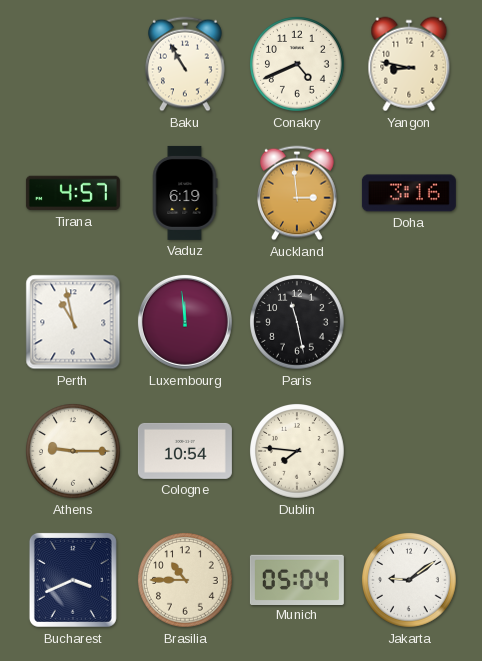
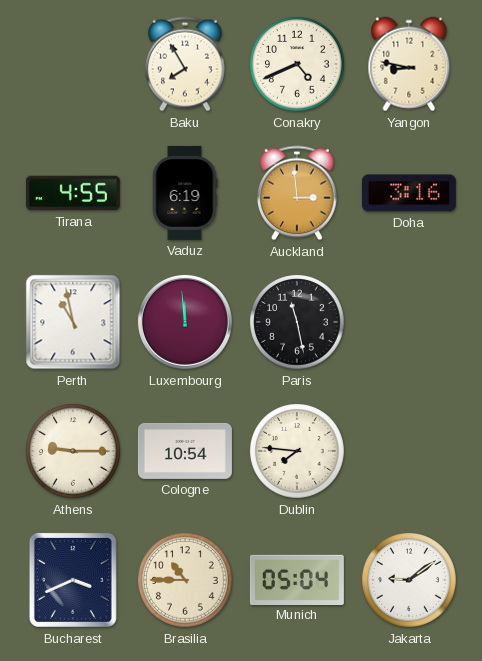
Baku: 10:55 -> 7:55
Tirana: 4:57 -> 4:55
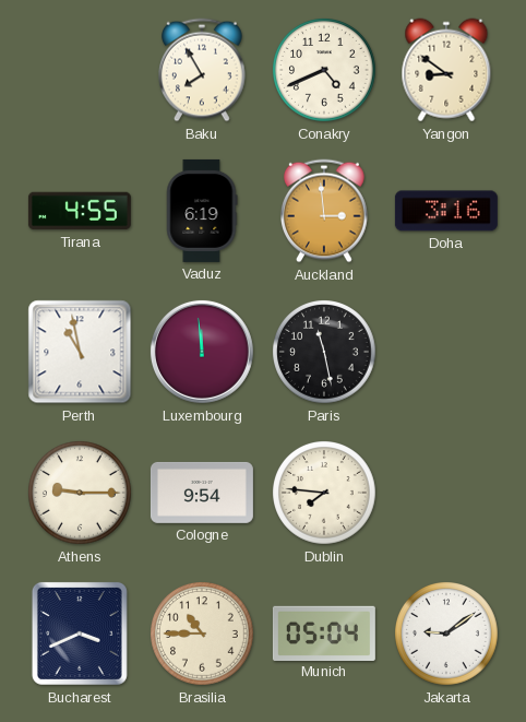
Yangon: 8:47 -> 8:51
Cologne: 10:54 -> 9:54
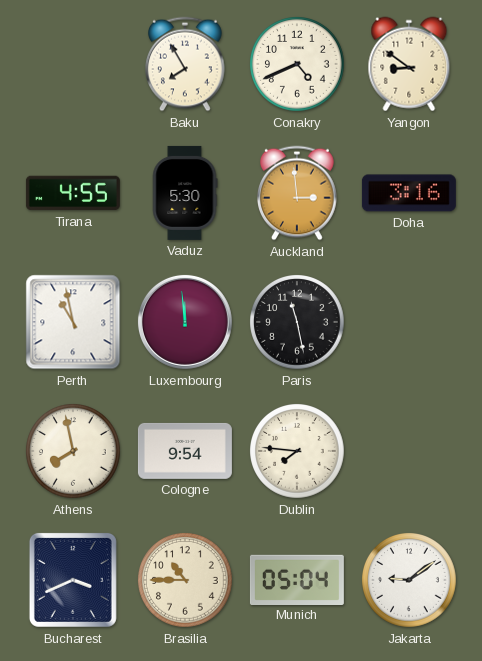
Vaduz: 6:19 -> 5:30
Athens: 9:15 -> 7:58
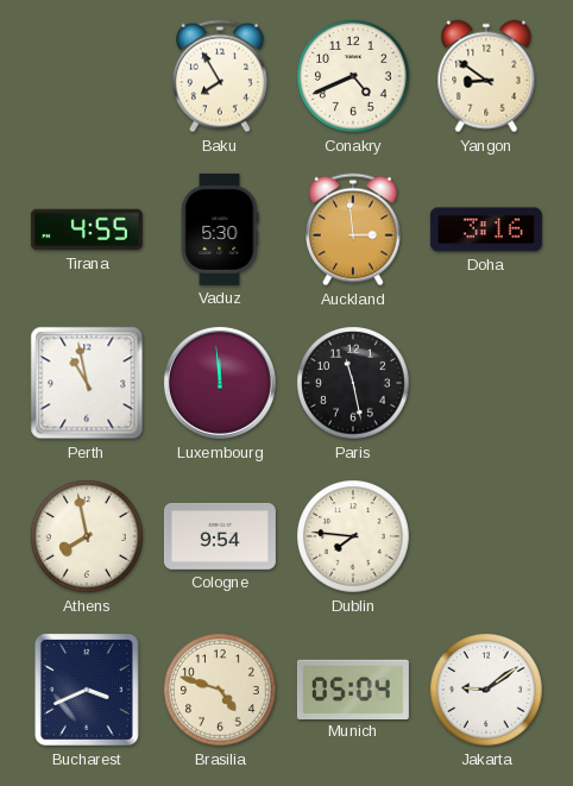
Brasilia: 10:45 -> 4:48
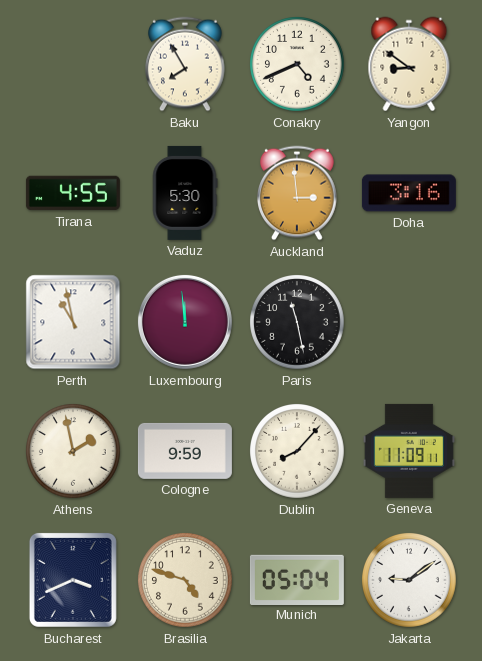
Athens: 7:58 -> 1:58
Cologne: 9:54 -> 9:59
Dublin: 7:46 -> 8:07
Geneva: none -> 11:09
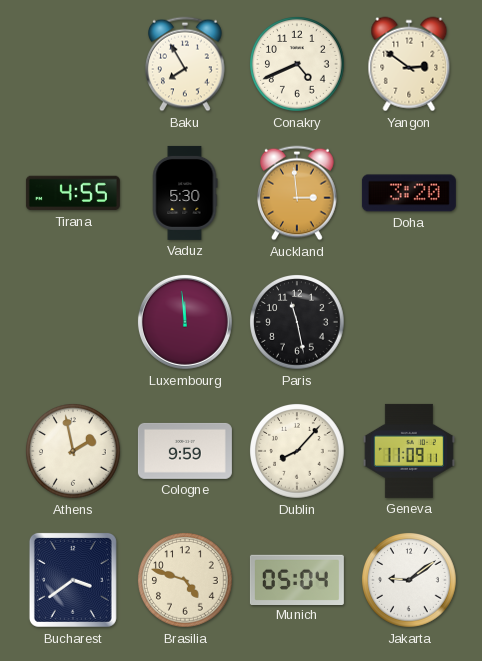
Yangon: 8:51 -> 2:51
Doha: 3:16 -> 3:20
Perth: 10:58 -> none
Bucharest: 3:41 -> 3:39
